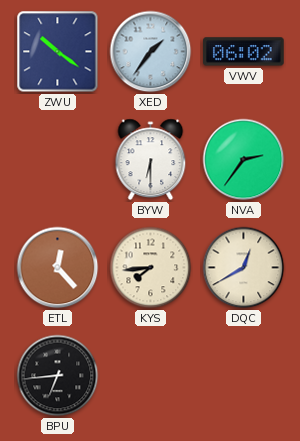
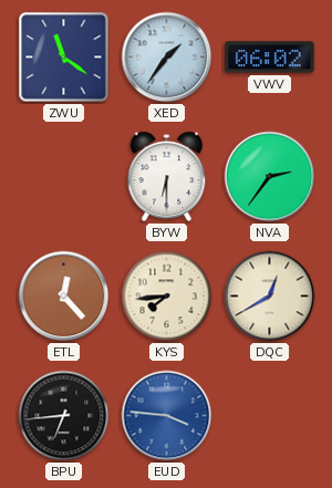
ZWU: 10:21 -> 11:21
EUD: none -> 3:46
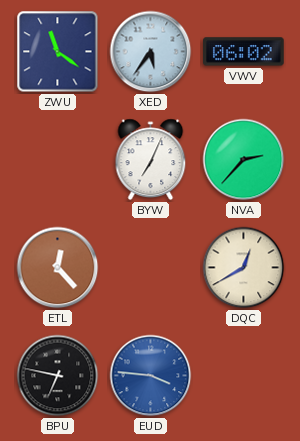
XED: 1:36 -> 5:36
BYW: 6:30 -> 7:04
NVA: 2:36 -> 2:37
KYS: 7:44 -> none
BPU: 6:44 -> 6:47
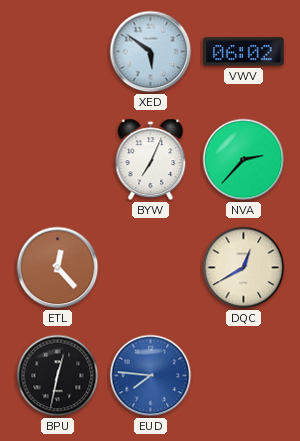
ZWU: 11:21 -> none
XED: 5:36 -> 5:51
BPU: 6:47 -> 12:32
EUD: 3:46 -> 7:46
